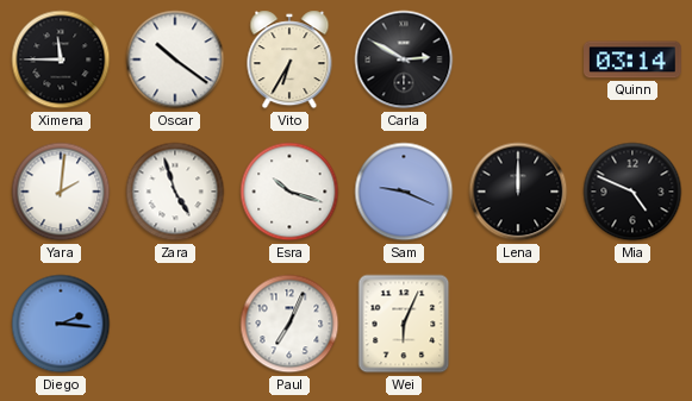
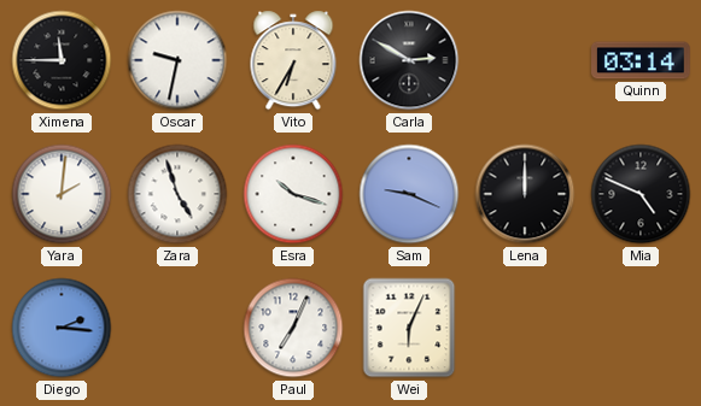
Oscar: 10:21 -> 9:32
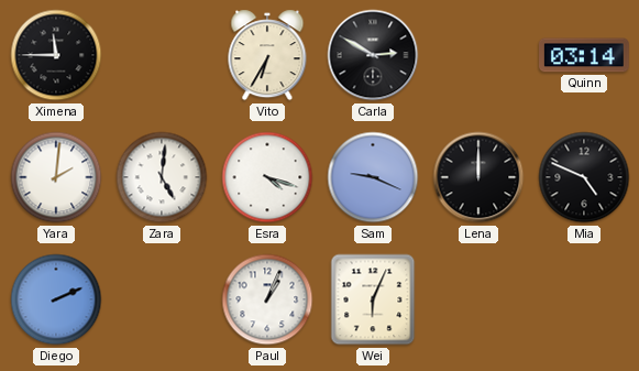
Oscar: 9:32 -> none
Zara: 4:57 -> 5:01
Esra: 10:18 -> 4:18
Diego: 2:16 -> 2:11
Paul: 7:04 -> 1:04
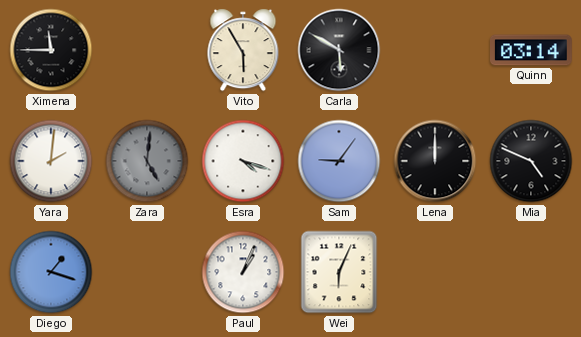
Vito: 6:35 -> 5:55
Carla: 2:50 -> 5:50
Zara dial: white -> grey
Sam: 9:19 -> 9:06
Diego: 2:11 -> 1:18
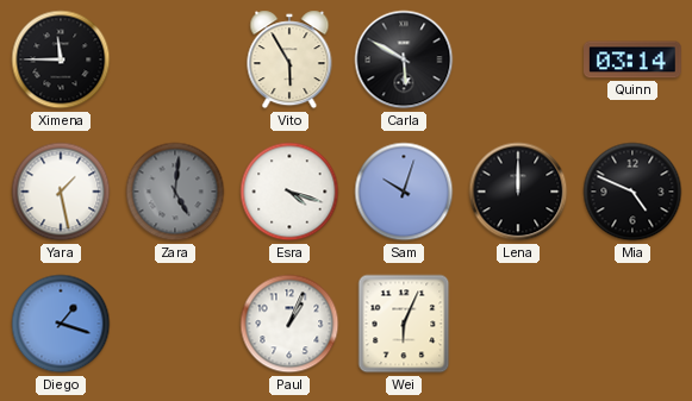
Yara: 2:01 -> 1:28
Sam: 9:06 -> 10:03
